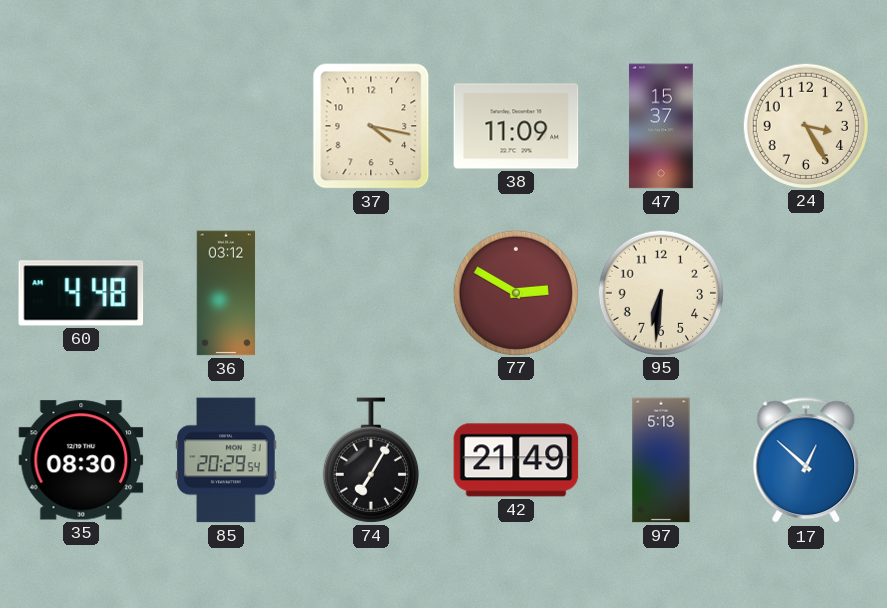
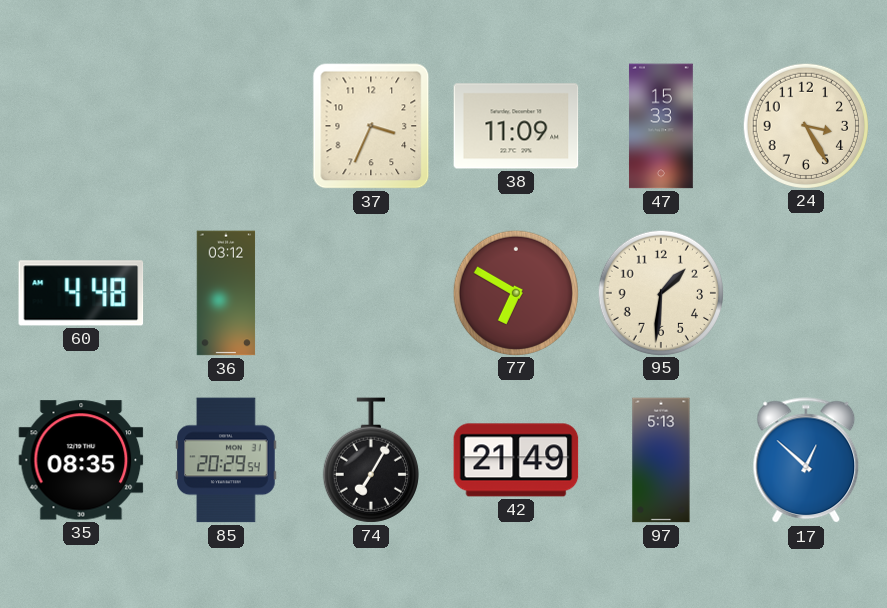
37: 4:17 -> 3:34
47: 15:37 -> 15:33
77: 2:50 -> 6:50
95: 6:31 -> 1:31
35: 08:30 -> 08:35
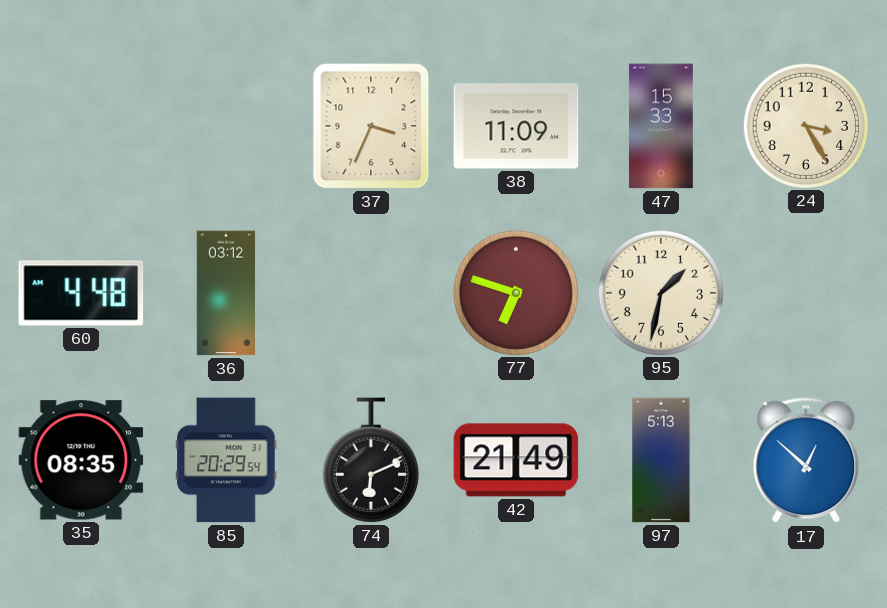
77: 6:50 -> 6:48
95: 1:31 -> 1:32
74: 7:05 -> 6:11
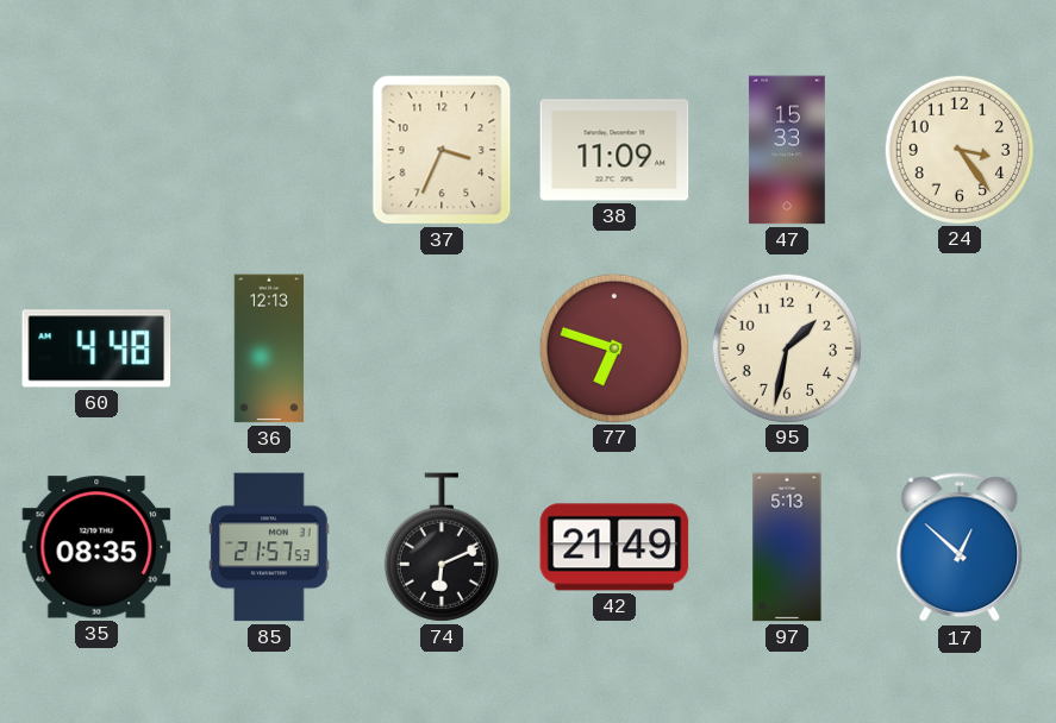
24: 3:25 -> 3:24
36: 03:12 -> 12:13
85: 20:29 -> 21:57
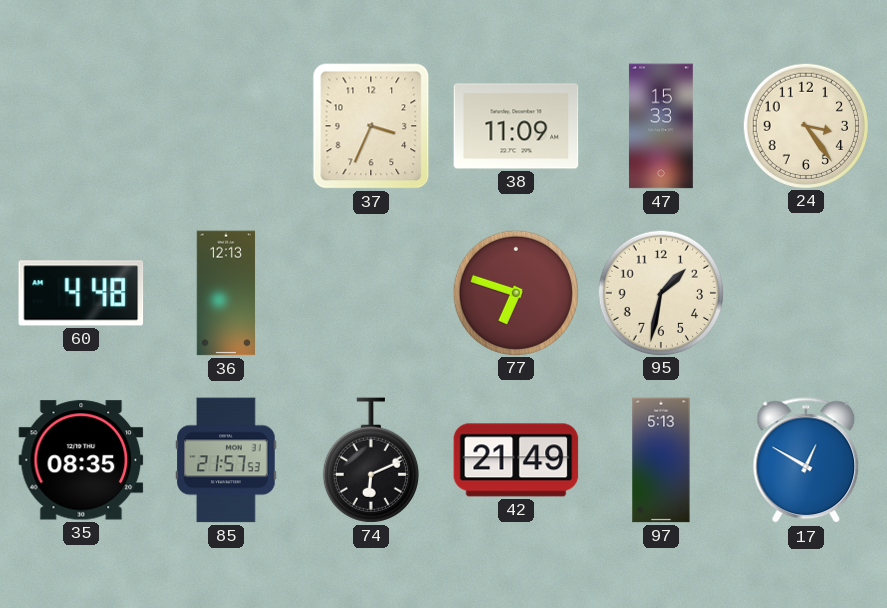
17: 12:52 -> 12:50
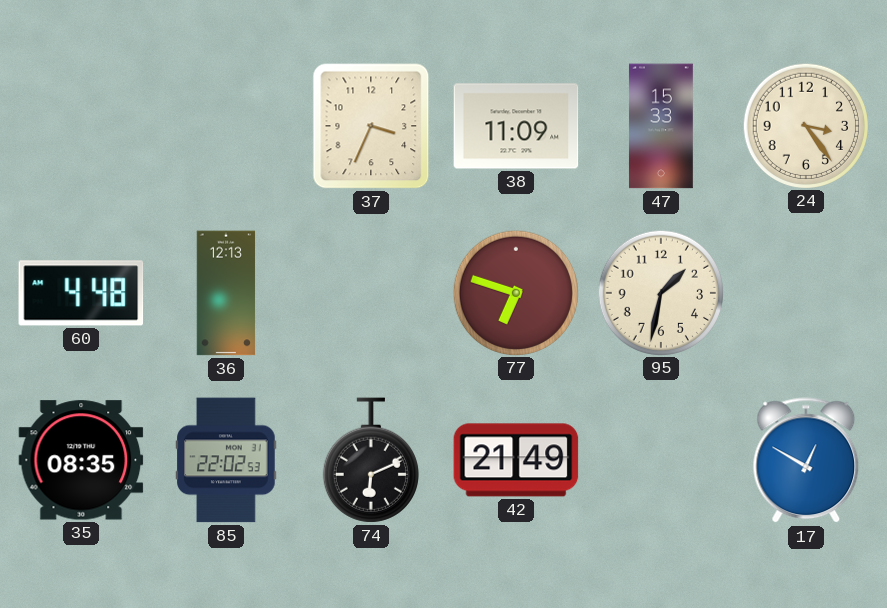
85: 21:57 -> 22:02
97: 5:13 -> none
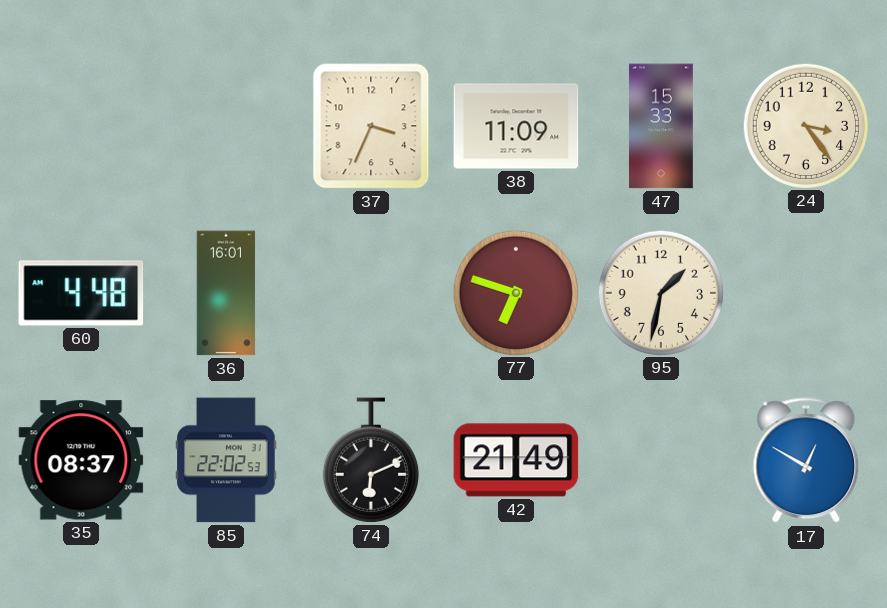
36: 12:13 -> 16:01
35: 08:35 -> 08:37
